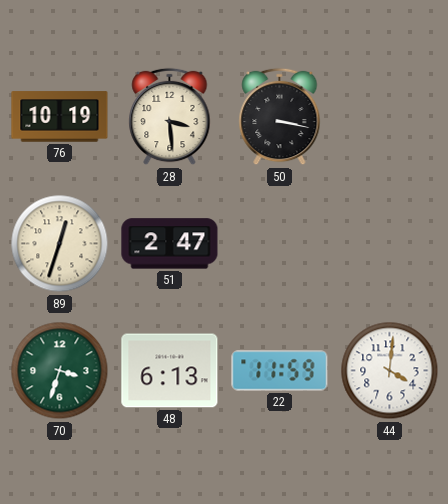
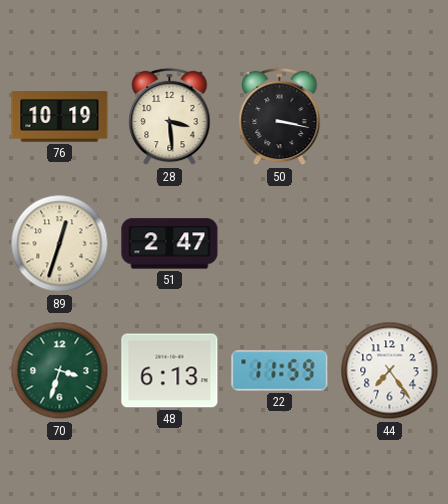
44: 4:01 -> 7:24
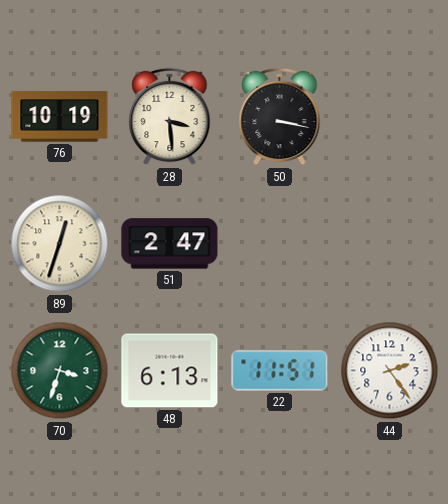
22: 11:59 -> 11:51
44: 7:24 -> 2:24
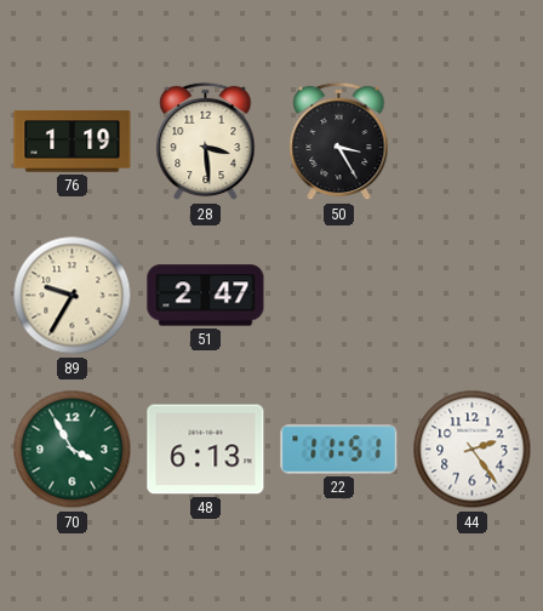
76: 10:19 -> 1:19
50: 3:17 -> 3:25
89: 12:33 -> 9:35
70: 3:33 -> 3:55
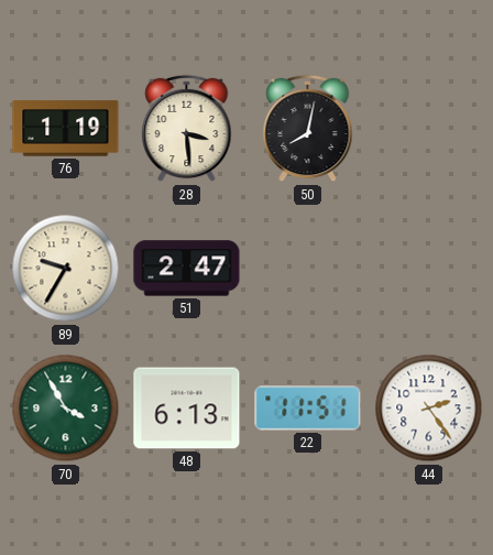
50: 3:25 -> 8:02
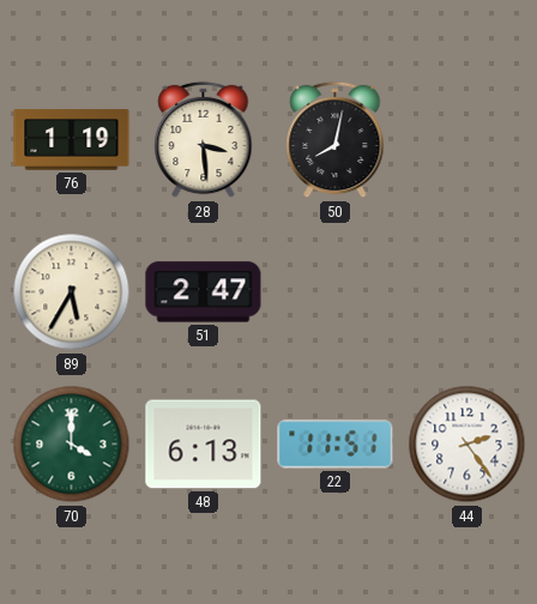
89: 9:35 -> 5:35
70: 3:55 -> 4:00
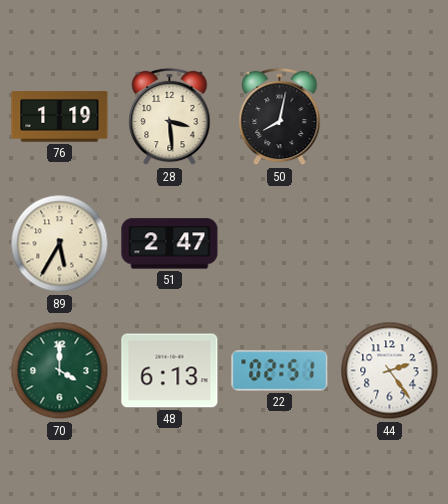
22: 11:51 -> 02:51
